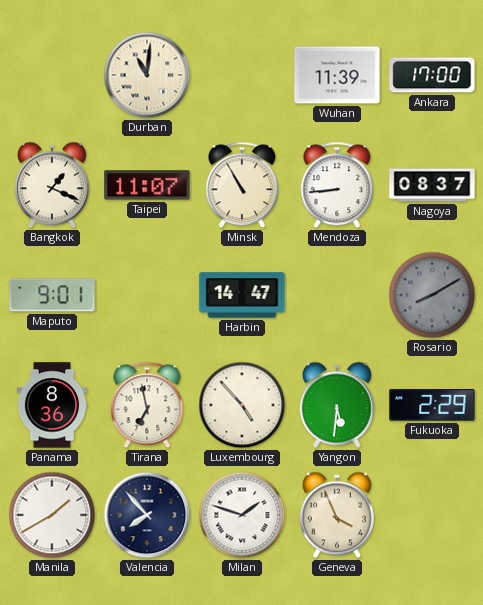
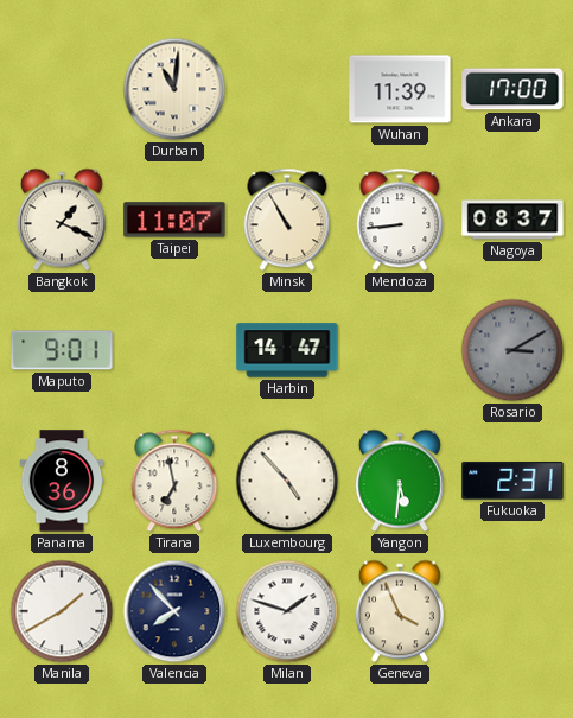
Rosario: 8:10 -> 3:10
Fukuoka: 2:29 -> 2:31
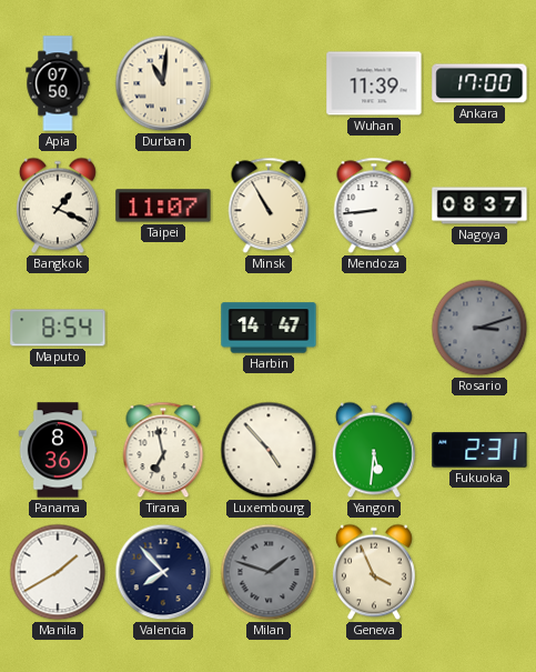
Apia: none -> 07:50
Maputo: 9:01 -> 8:54
Rosario: 3:10 -> 3:12
Milan dial: white -> grey
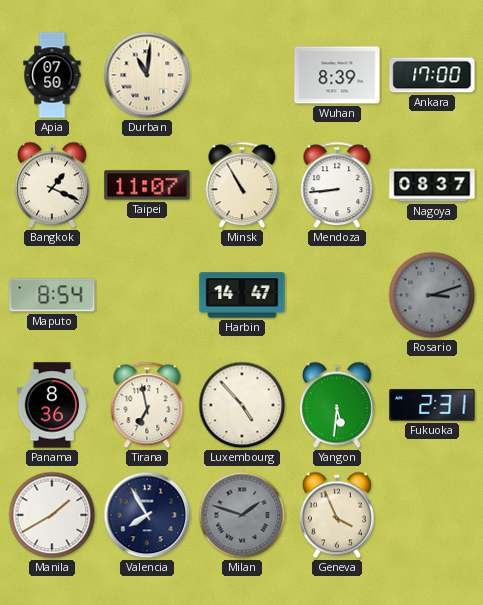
Wuhan: 11:39 -> 8:39
Valencia: 7:53 -> 7:55
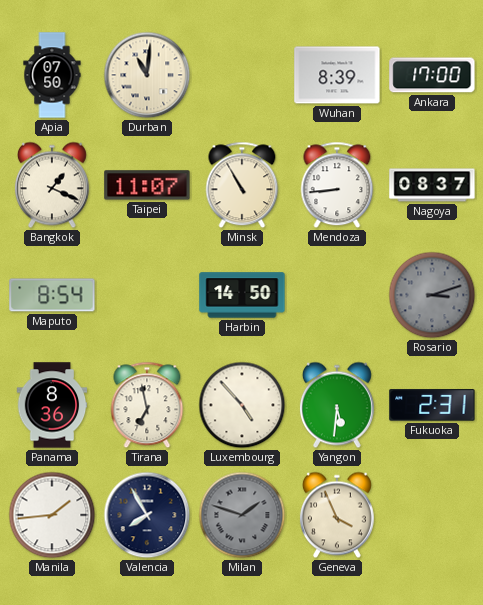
Harbin: 14:47 -> 14:50
Manila: 1:40 -> 1:44
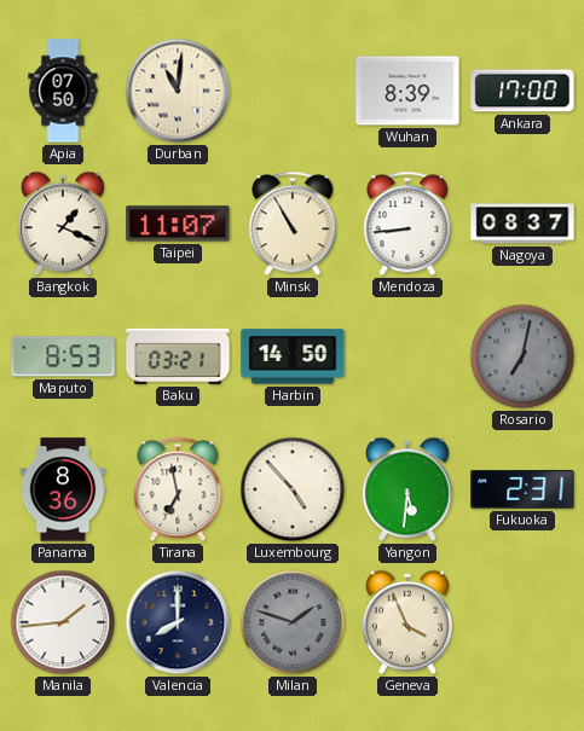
Maputo: 8:54 -> 8:53
Baku: none -> 03:21
Rosario: 3:12 -> 7:02
Valencia: 7:55 -> 8:00
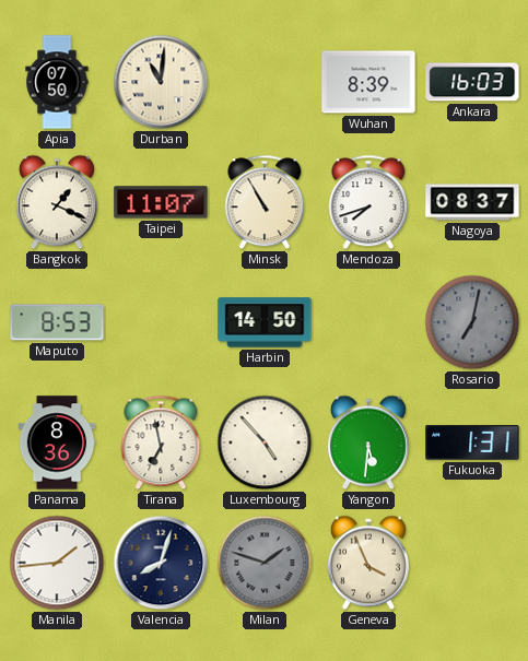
Ankara: 17:00 -> 16:03
Mendoza: 8:44 -> 7:42
Baku: 03:21 -> none
Fukuoka: 2:31 -> 1:31
Valencia: 8:00 -> 8:03
